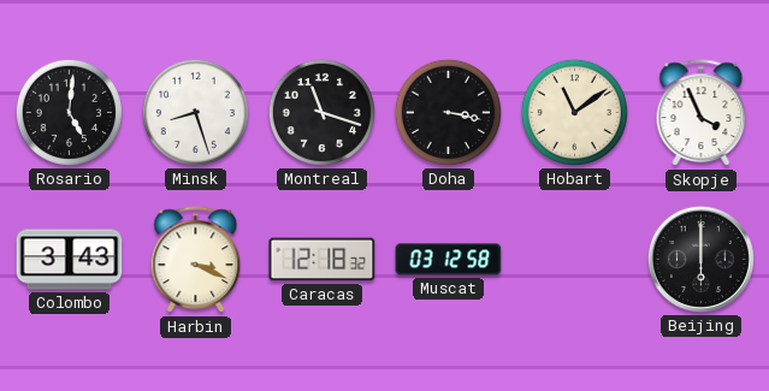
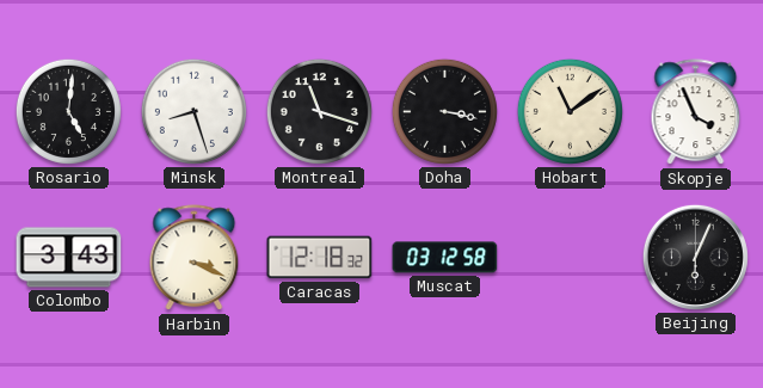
Beijing: 6:00 -> 6:04
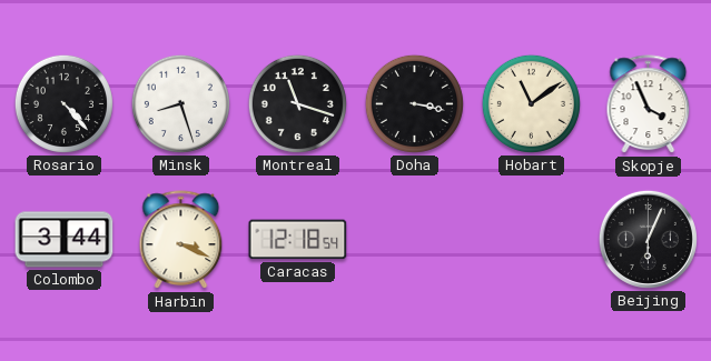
Rosario: 5:01 -> 4:23
Colombo: 3:43 -> 3:44
Caracas: 12:18:32 -> 12:18:54
Muscat: 03:12 -> none
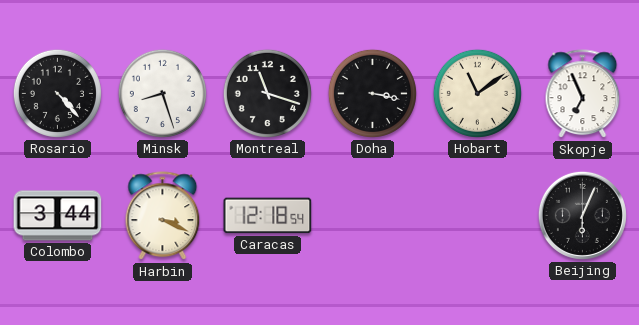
Skopje: 3:56 -> 6:56
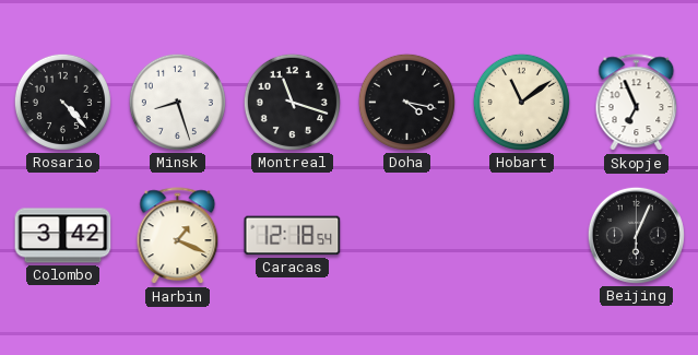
Doha: 3:17 -> 4:17
Colombo: 3:44 -> 3:42
Harbin: 3:19 -> 1:19
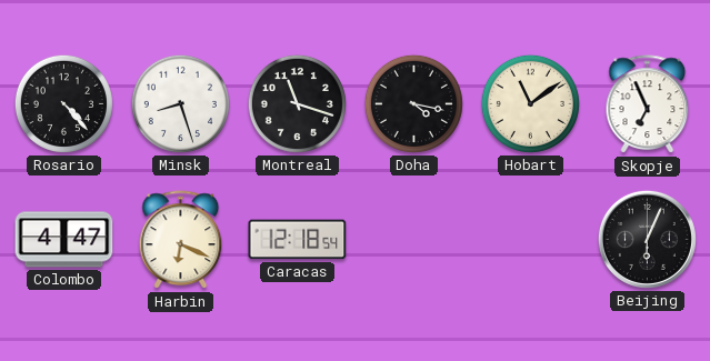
Colombo: 3:42 -> 4:47
Harbin: 1:19 -> 6:19
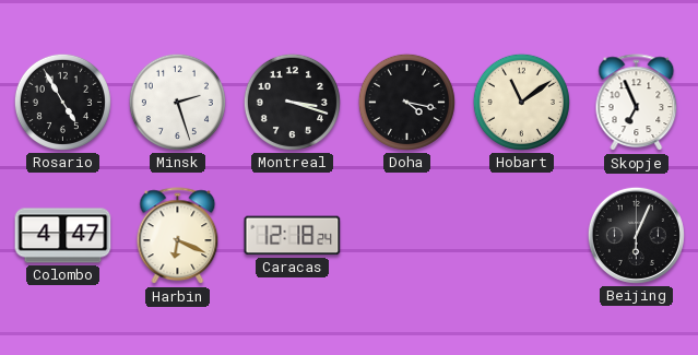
Rosario: 4:23 -> 4:55
Minsk: 8:27 -> 2:27
Montreal: 11:18 -> 3:18
Caracas: 12:18:54 -> 12:18:24
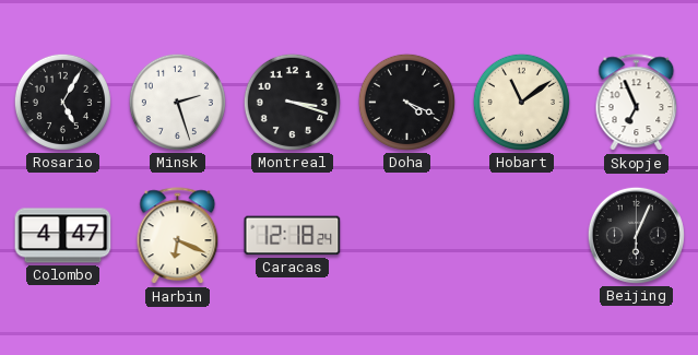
Rosario: 4:55 -> 5:05
Doha: 4:17 -> 4:19
